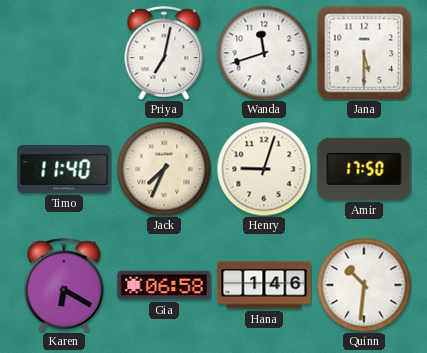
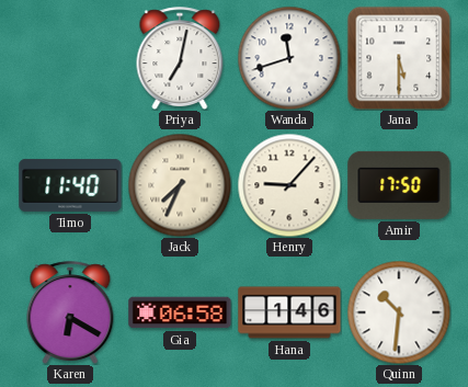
Henry: 9:03 -> 9:07
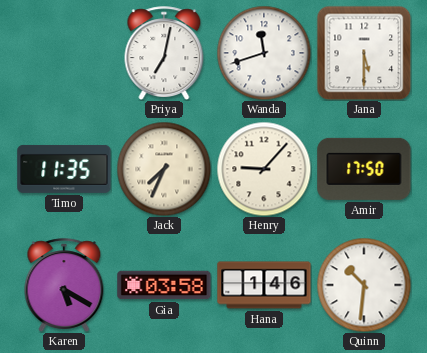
Timo: 11:40 -> 11:35
Karen: 6:20 -> 5:20
Gia: 06:58 -> 03:58
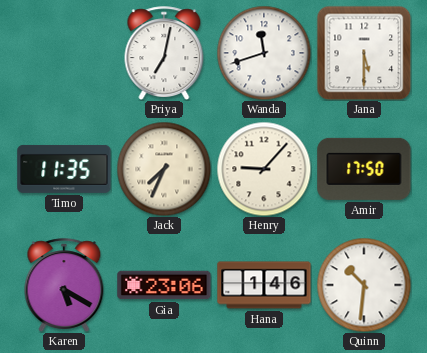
Gia: 03:58 -> 23:06
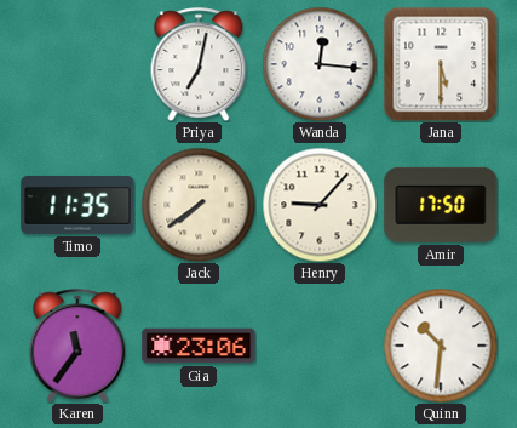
Wanda: 11:42 -> 12:16
Jack: 7:34 -> 7:39
Karen: 5:20 -> 11:36
Hana: 1:46 -> none
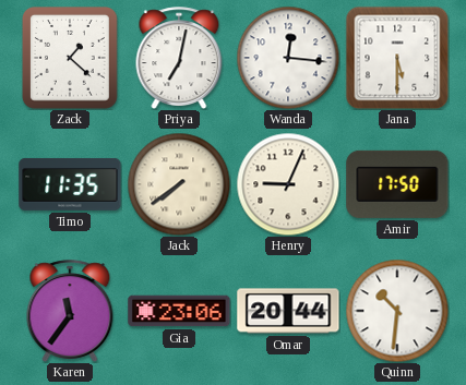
Zack: none -> 1:22
Henry: 9:07 -> 9:04
Omar: none -> 20:44
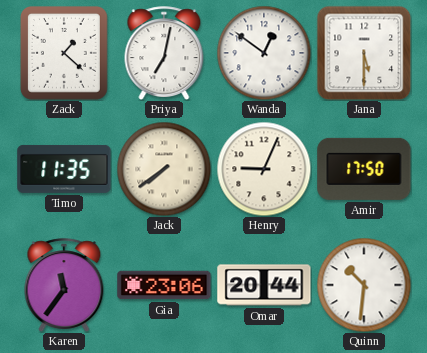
Wanda: 12:16 -> 12:51
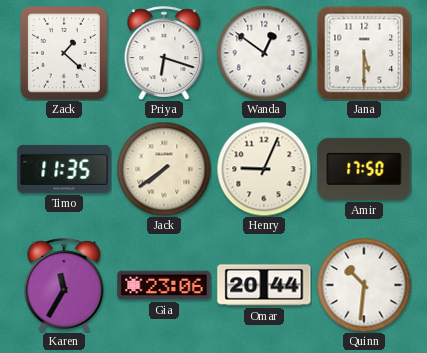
Priya: 7:02 -> 6:18
Karen: 11:36 -> 11:35
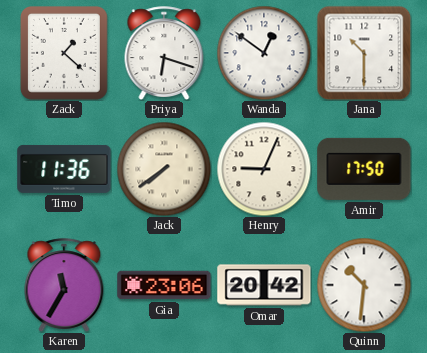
Jana: 5:30 -> 10:30
Timo: 11:35 -> 11:36
Omar: 20:44 -> 20:42
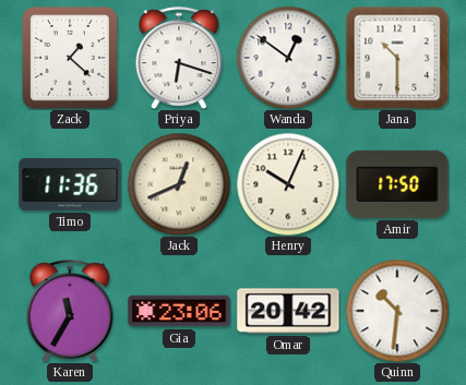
Jack: 7:39 -> 12:41
Henry: 9:04 -> 10:04
